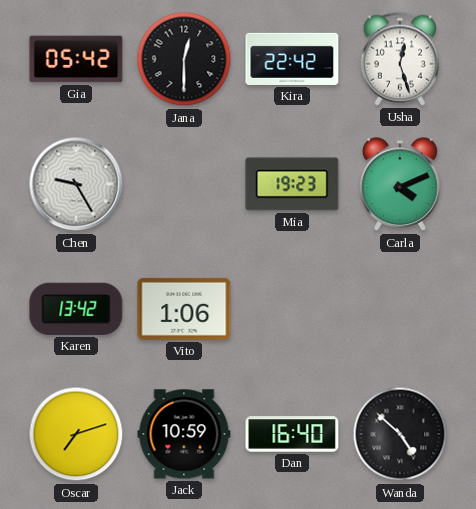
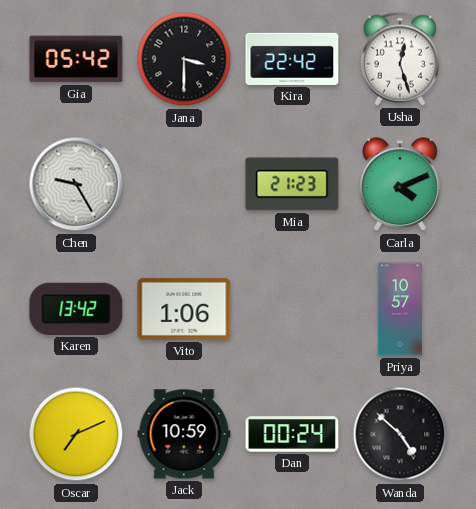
Jana: 12:30 -> 3:30
Mia: 19:23 -> 21:23
Priya: none -> 10:57
Oscar: 7:12 -> 7:11
Dan: 16:40 -> 00:24
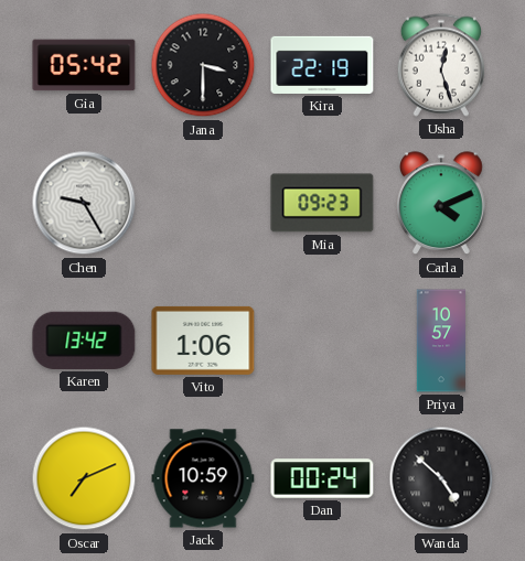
Kira: 22:42 -> 22:19
Mia: 21:23 -> 09:23
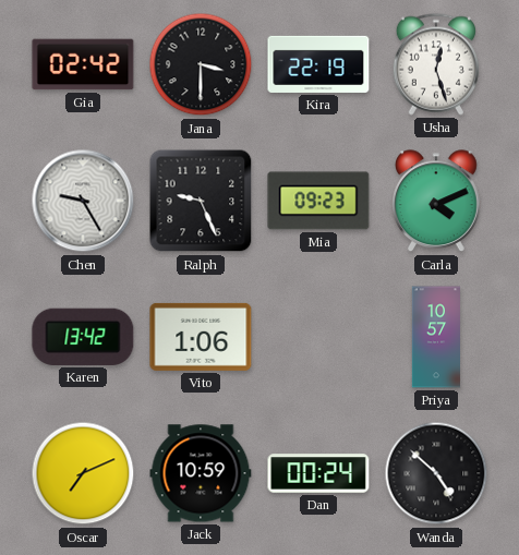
Gia: 05:42 -> 02:42
Ralph: none -> 9:26
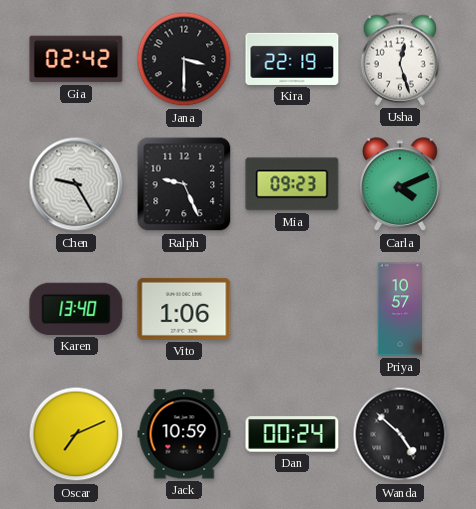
Karen: 13:42 -> 13:40
